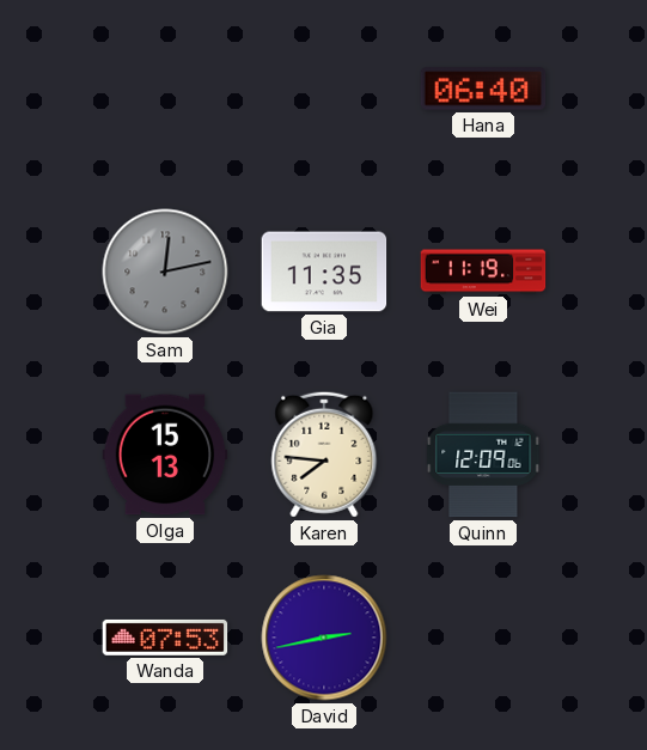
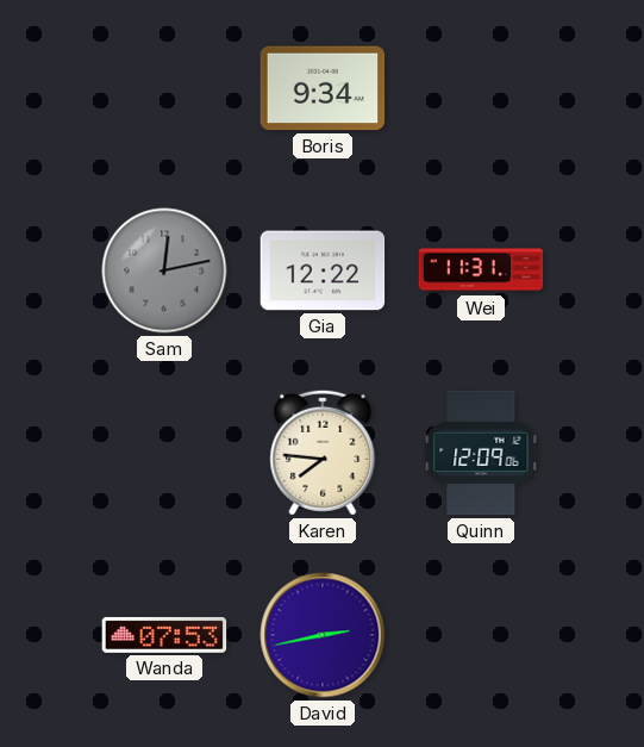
Boris: none -> 9:34
Hana: 06:40 -> none
Gia: 11:35 -> 12:22
Wei: 11:19 -> 11:31
Olga: 15:13 -> none
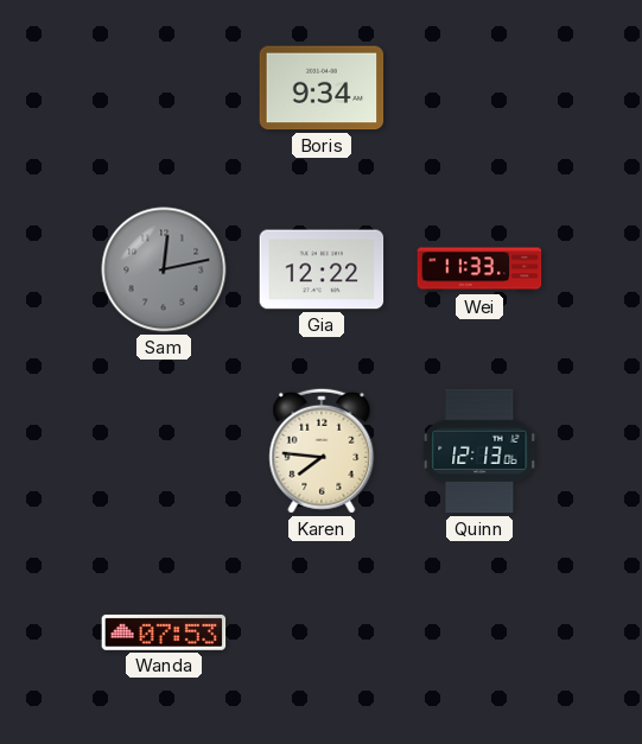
Wei: 11:31 -> 11:33
Quinn: 12:09 -> 12:13
David: 2:43 -> none
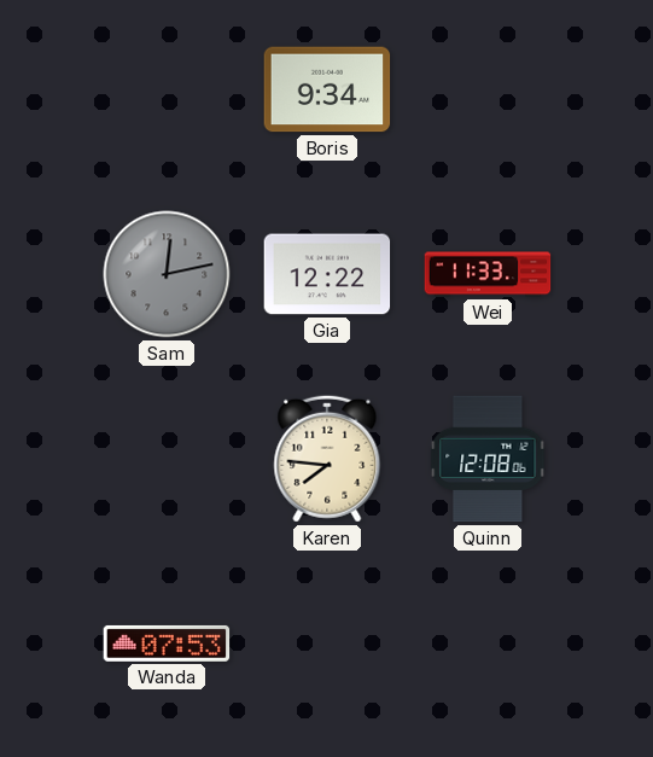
Quinn: 12:13 -> 12:08
